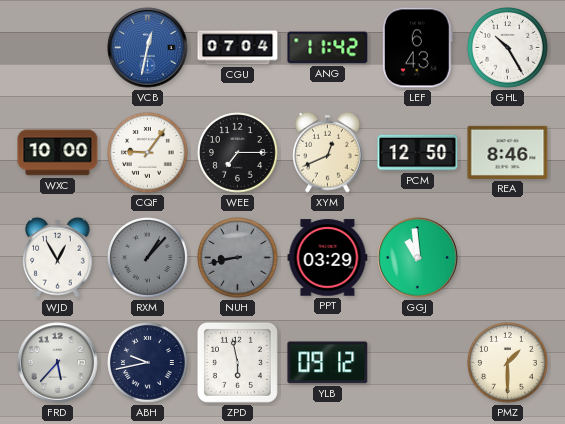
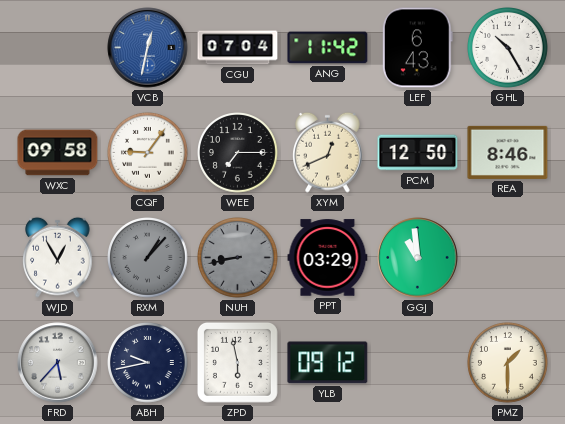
WXC: 10:00 -> 09:58
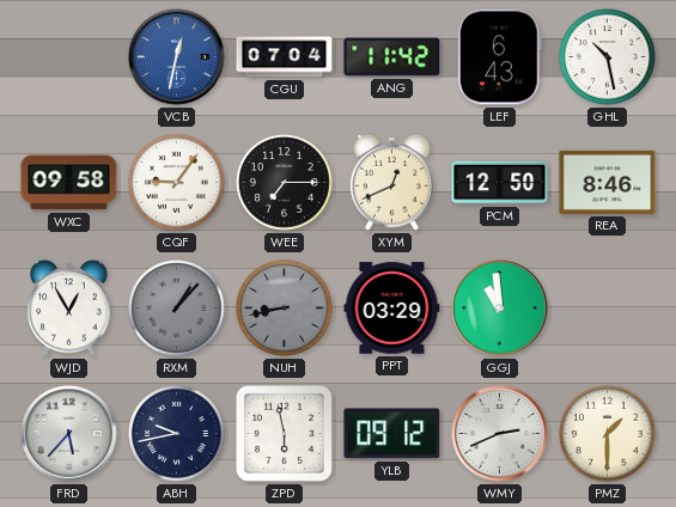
GHL: 10:25 -> 10:28
WMY: none -> 2:41
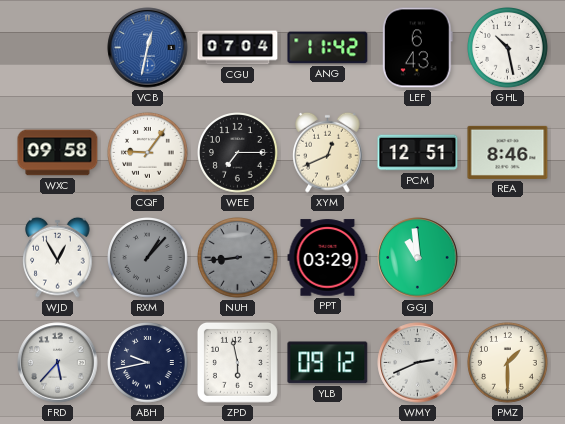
PCM: 12:50 -> 12:51
NUH: 8:43 -> 8:44
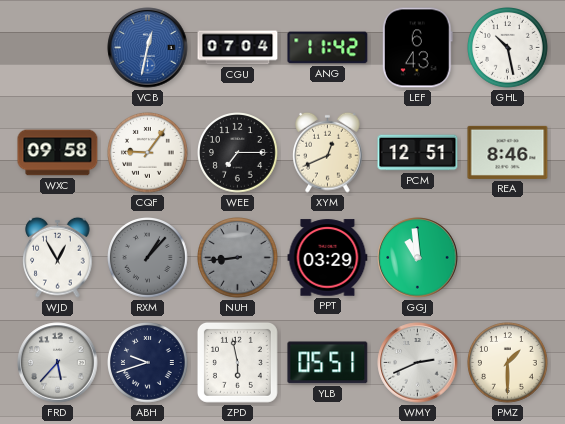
ABH: 9:43 -> 9:42
YLB: 09:12 -> 05:51
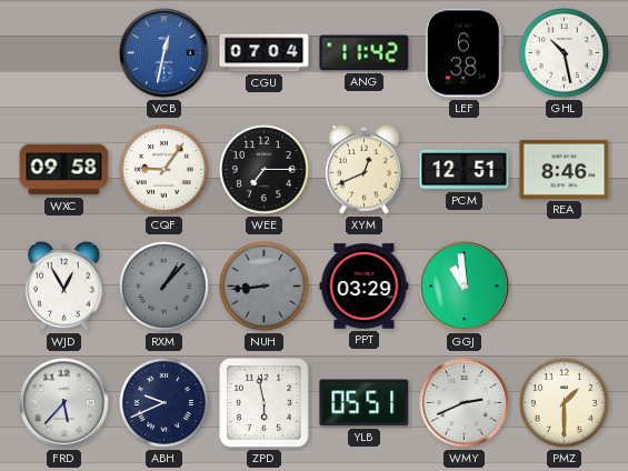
LEF: 6:43 -> 6:38
ABH: 9:42 -> 9:41
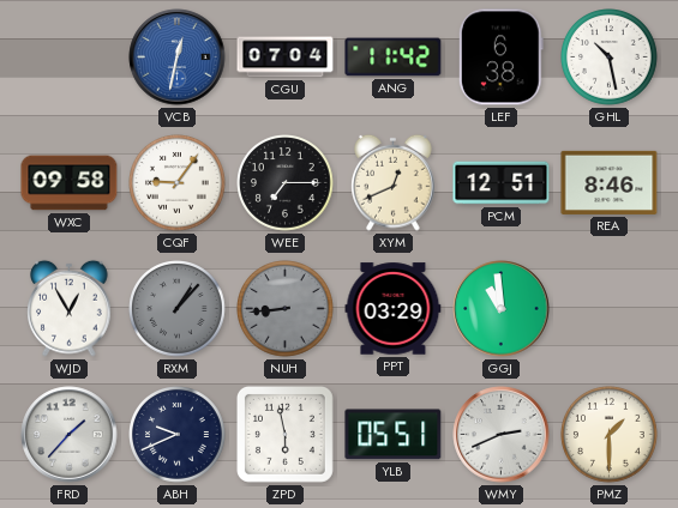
FRD: 5:37 -> 1:37
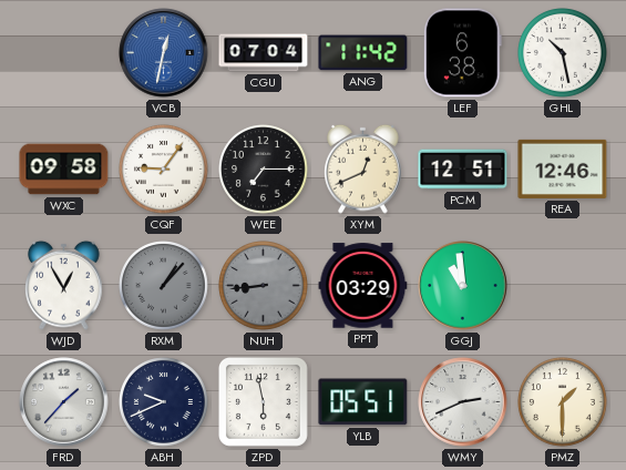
REA: 8:46 -> 12:46
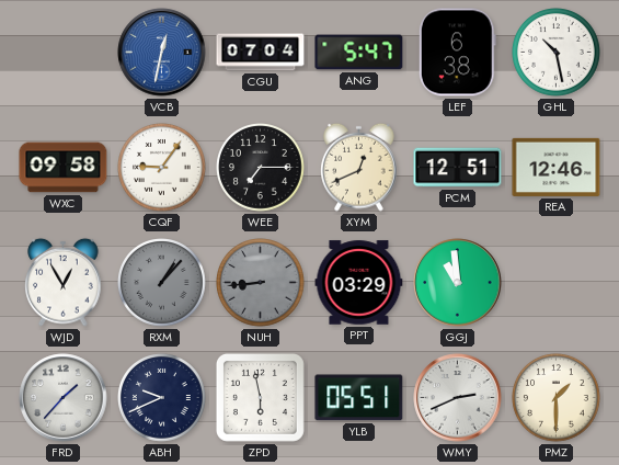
ANG: 11:42 -> 5:47
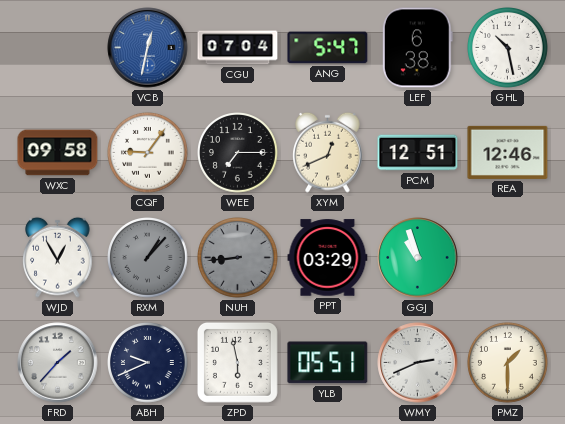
GGJ: 10:59 -> 10:57
